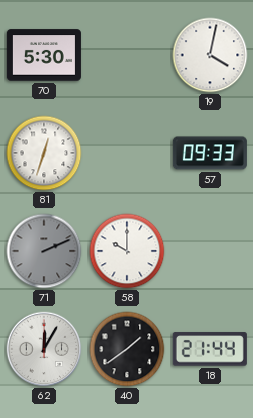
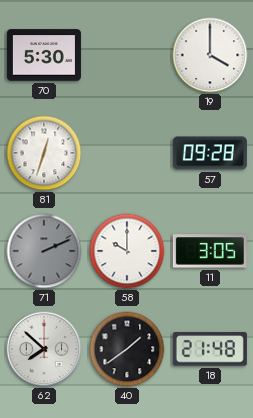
19: 4:02 -> 4:00
57: 09:33 -> 09:28
11: none -> 3:05
62: 12:05 -> 7:52
18: 21:44 -> 21:48
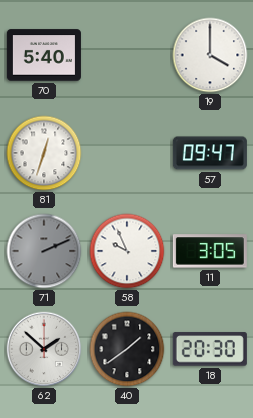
70: 5:30 -> 5:40
57: 09:28 -> 09:47
58: 10:00 -> 9:56
62: 7:52 -> 1:52
18: 21:48 -> 20:30
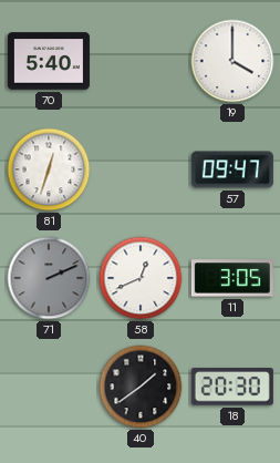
58: 9:56 -> 12:41
62: 1:52 -> none
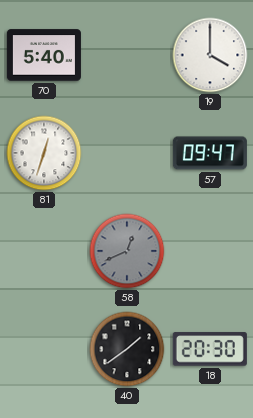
71: 2:11 -> none
58 dial: white -> grey
11: 3:05 -> none
